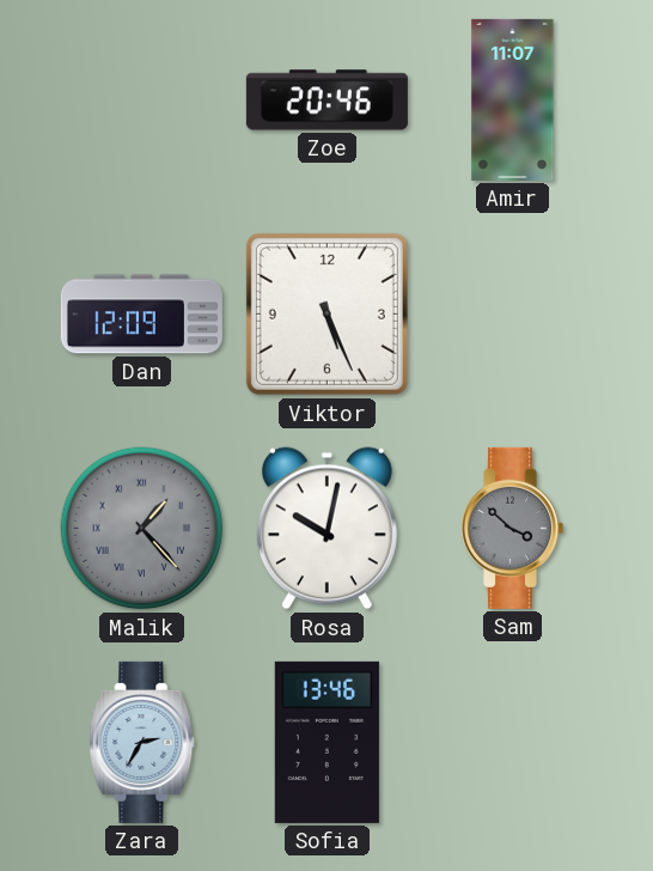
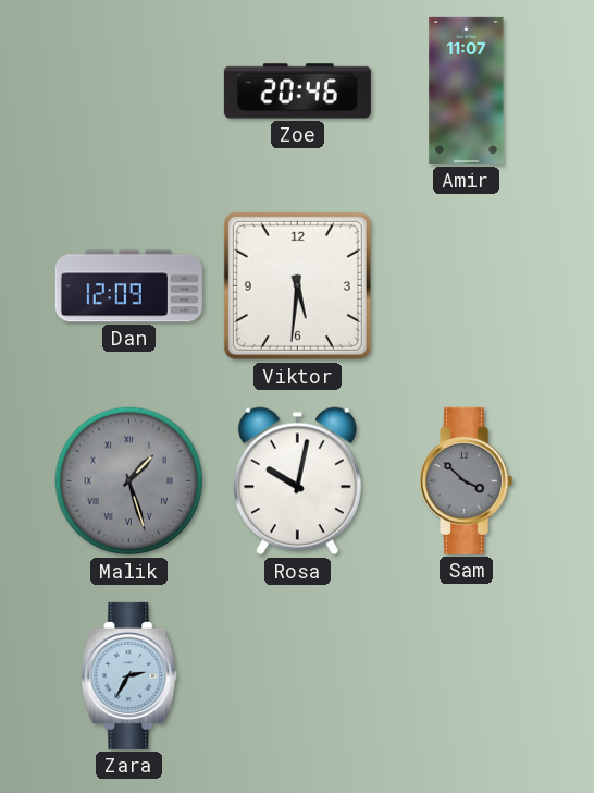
Viktor: 5:26 -> 5:31
Malik: 1:23 -> 1:27
Sofia: 13:46 -> none
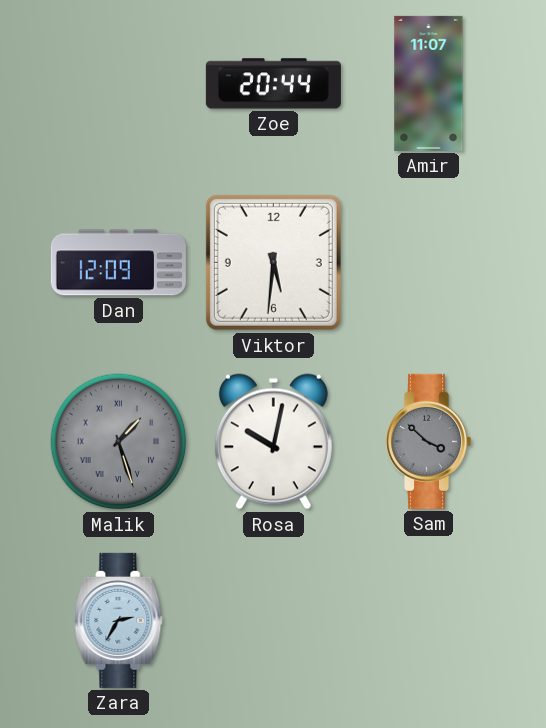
Zoe: 20:46 -> 20:44
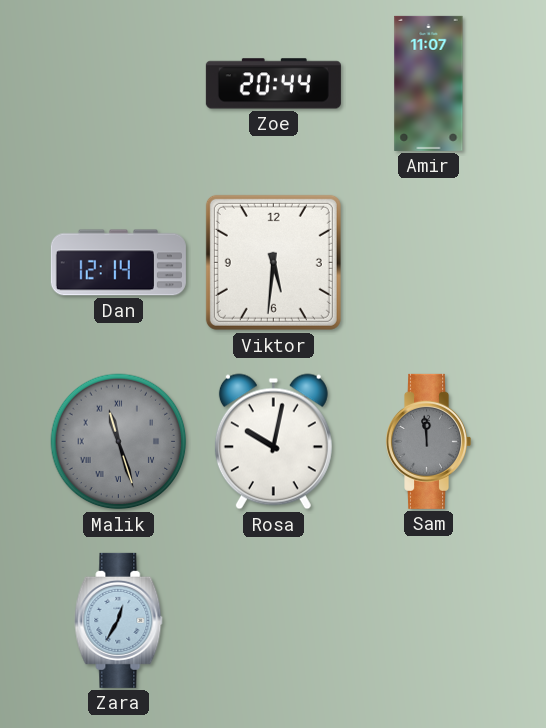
Dan: 12:09 -> 12:14
Malik: 1:27 -> 11:27
Sam: 3:52 -> 11:59
Zara: 2:35 -> 12:35
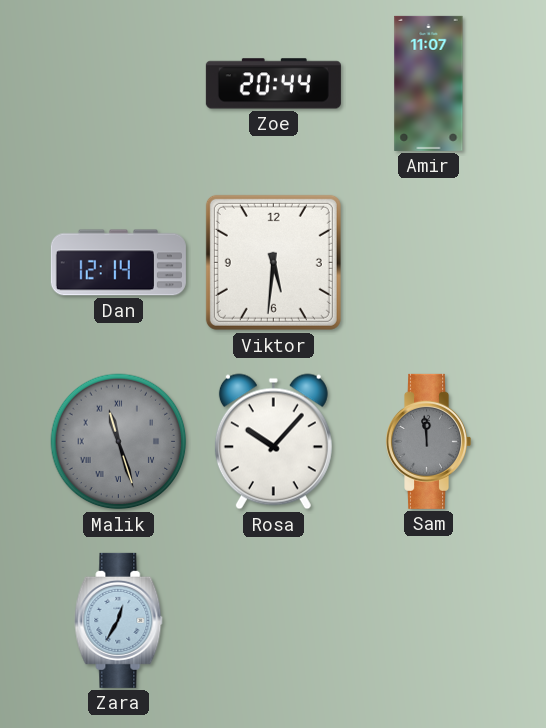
Rosa: 10:02 -> 10:07
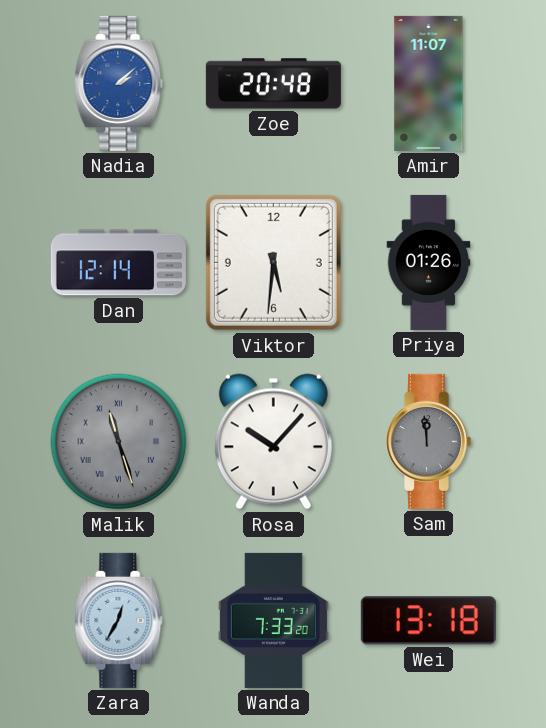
Nadia: none -> 2:08
Zoe: 20:44 -> 20:48
Priya: none -> 01:26
Wanda: none -> 7:33
Wei: none -> 13:18
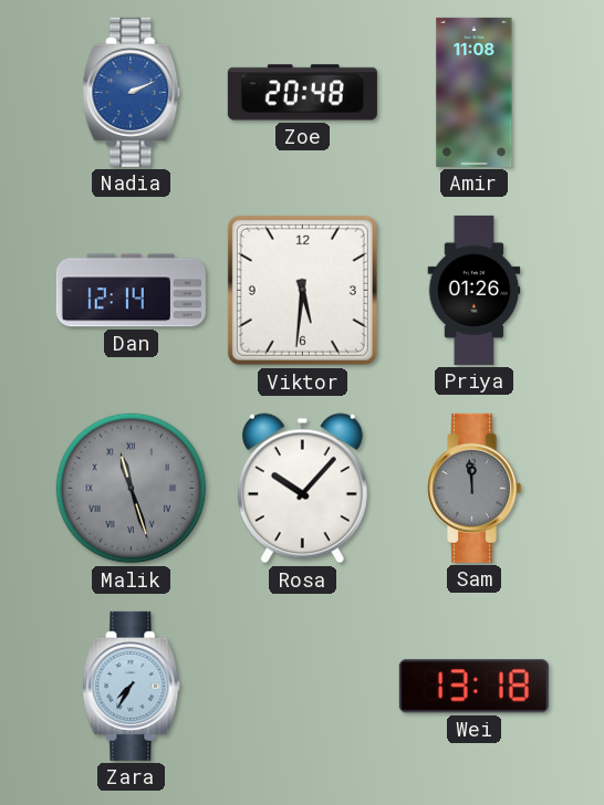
Nadia: 2:08 -> 2:11
Amir: 11:07 -> 11:08
Zara: 12:35 -> 7:35
Wanda: 7:33 -> none
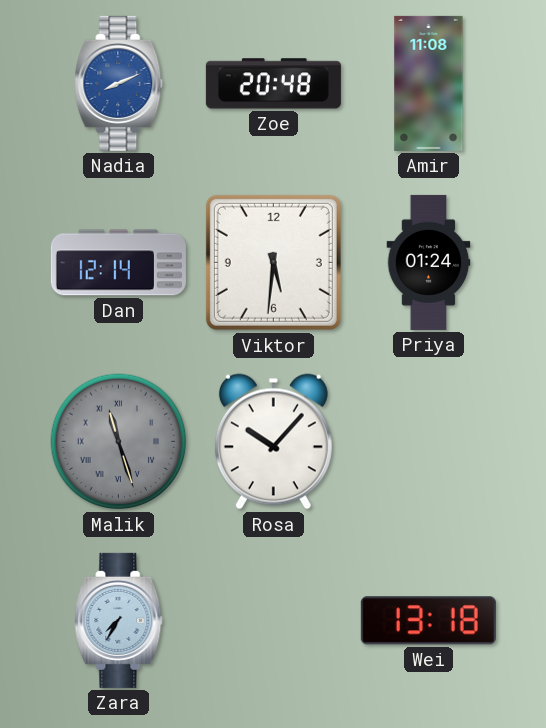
Nadia: 2:11 -> 8:11
Priya: 01:26 -> 01:24
Sam: 11:59 -> none
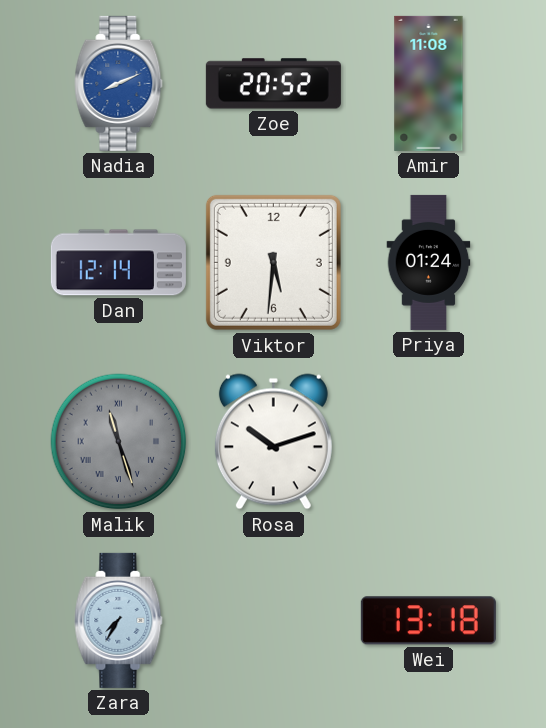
Zoe: 20:48 -> 20:52
Rosa: 10:07 -> 10:12
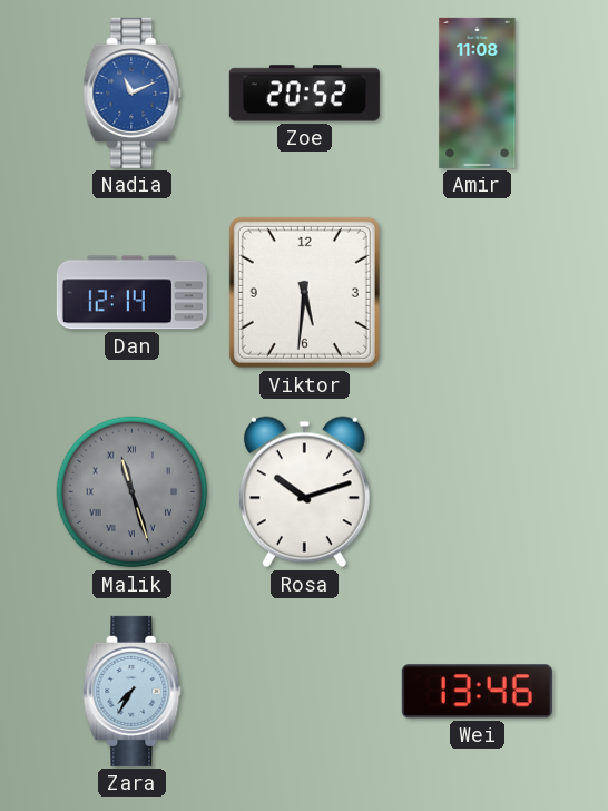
Nadia: 8:11 -> 11:11
Priya: 01:24 -> none
Wei: 13:18 -> 13:46
